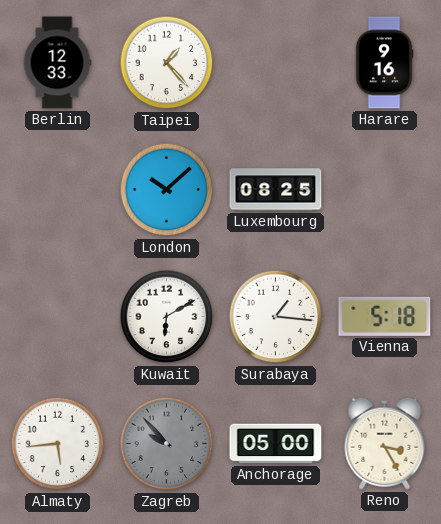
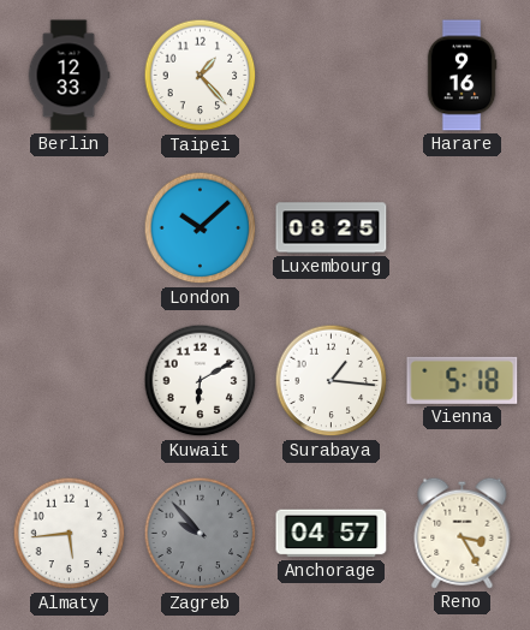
Anchorage: 05:00 -> 04:57
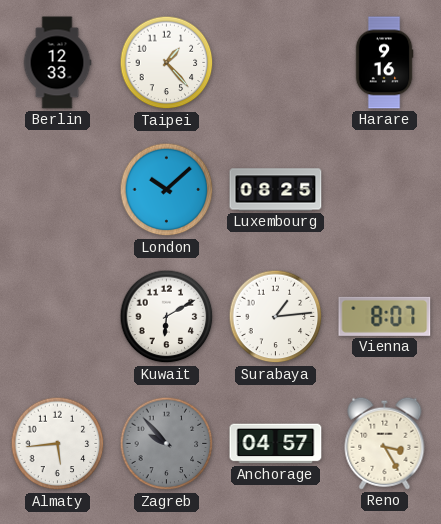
Surabaya: 1:16 -> 1:14
Vienna: 5:18 -> 8:07
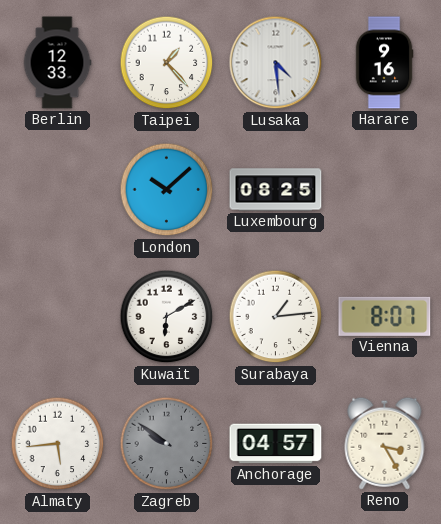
Lusaka: none -> 4:29
Zagreb: 9:53 -> 9:51
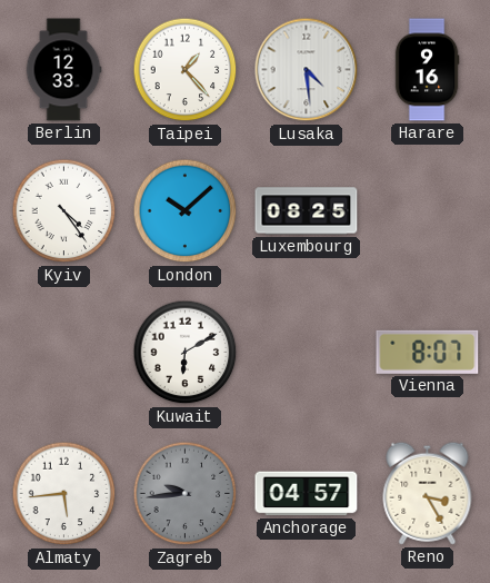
Kyiv: none -> 4:24
Surabaya: 1:14 -> none
Zagreb: 9:51 -> 9:44
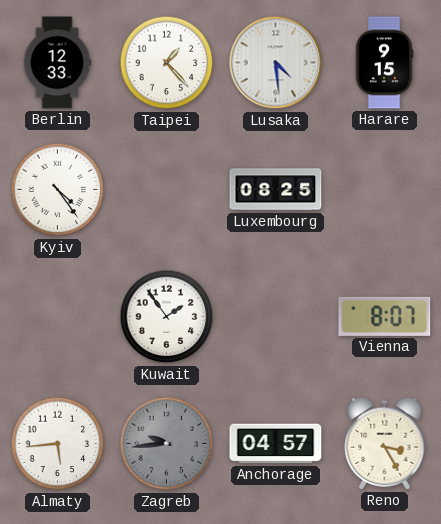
Harare: 9:16 -> 9:15
London: 10:08 -> none
Kuwait: 6:10 -> 1:54
